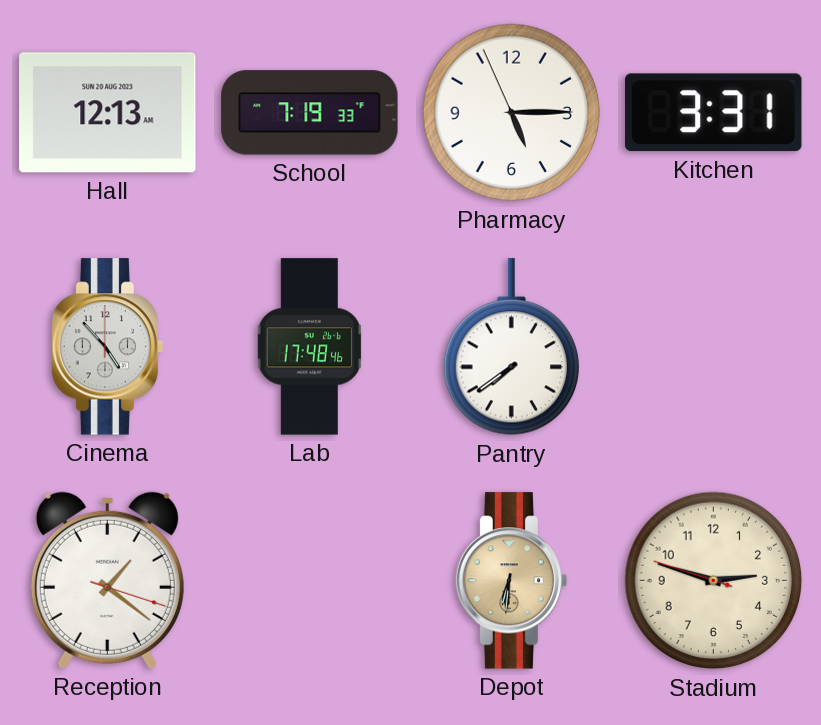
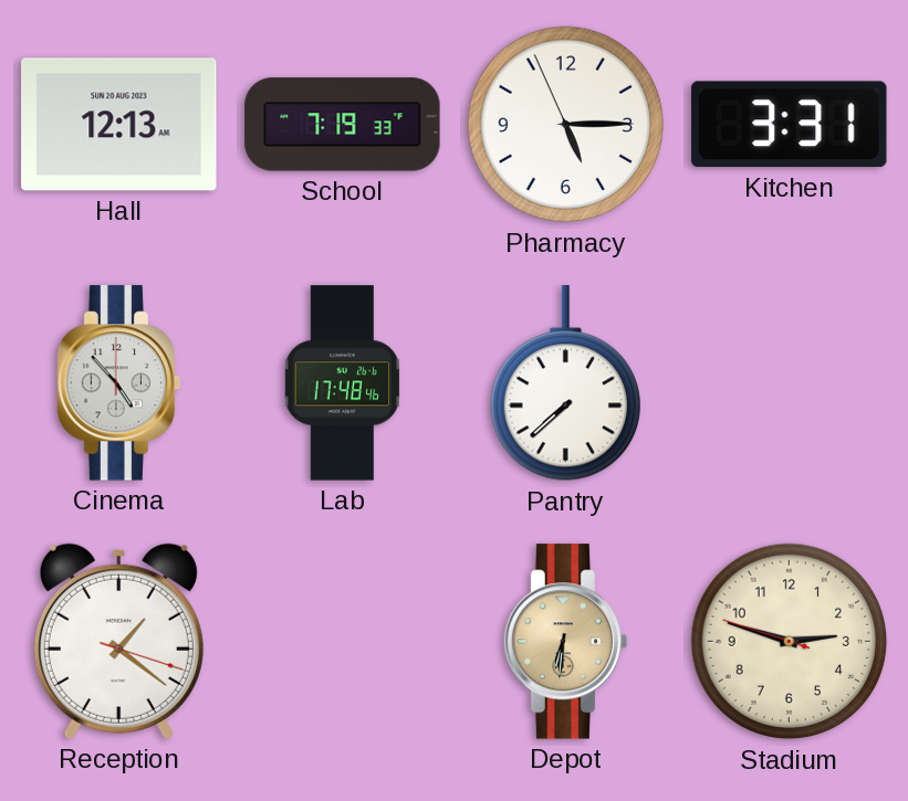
Pantry: 7:39 -> 7:38
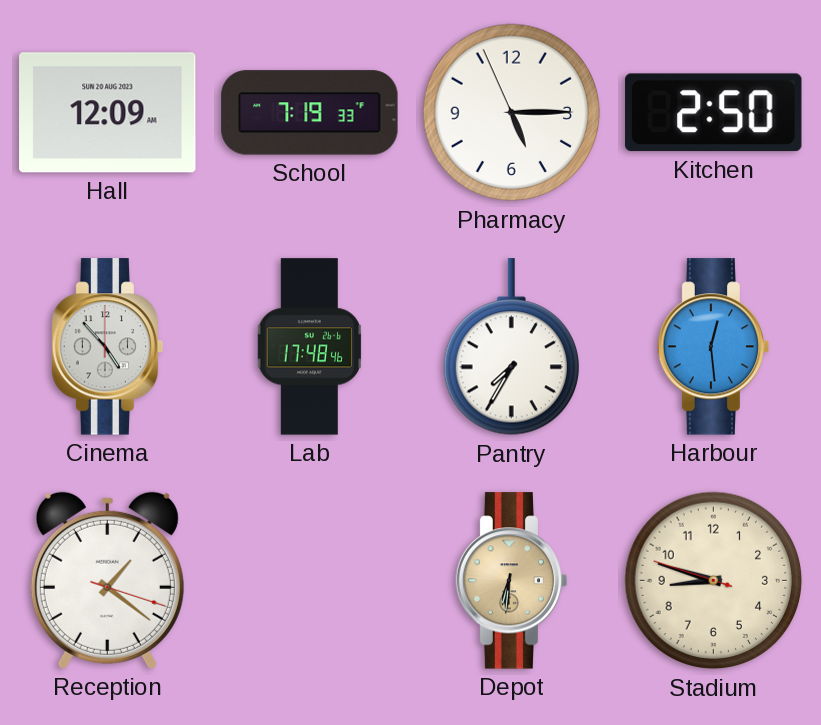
Hall: 12:13 -> 12:09
Kitchen: 3:31 -> 2:50
Pantry: 7:38 -> 7:35
Harbour: none -> 12:29
Stadium: 2:47 -> 8:47
